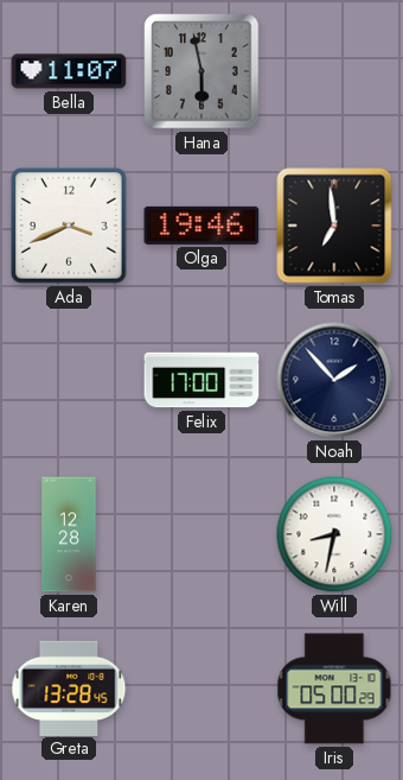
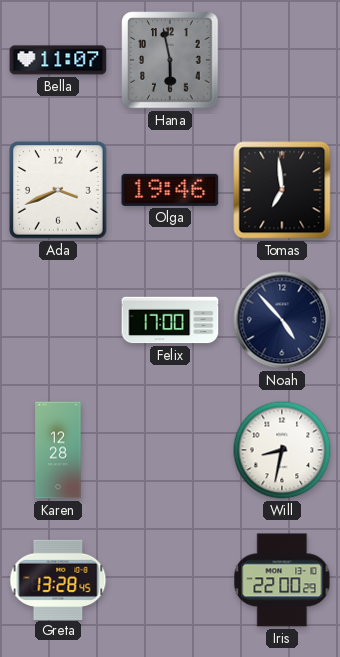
Noah: 1:53 -> 4:53
Iris: 05:00 -> 22:00
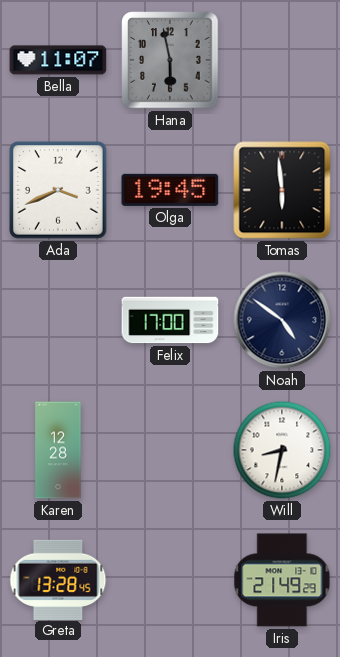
Olga: 19:46 -> 19:45
Tomas: 6:59 -> 5:59
Noah: 4:53 -> 4:51
Iris: 22:00 -> 21:49
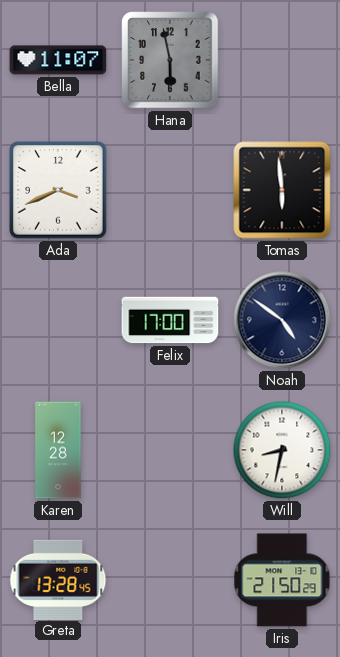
Olga: 19:45 -> none
Iris: 21:49 -> 21:50
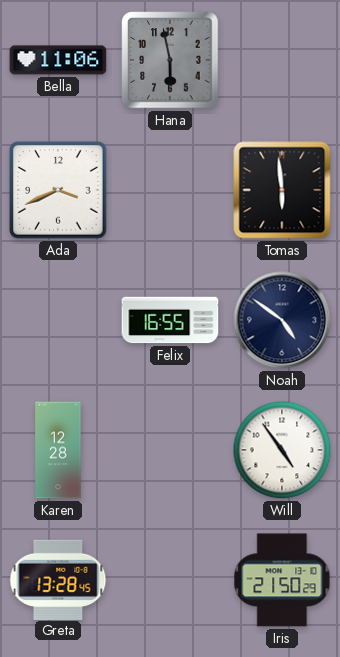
Bella: 11:07 -> 11:06
Felix: 17:00 -> 16:55
Will: 8:32 -> 4:54
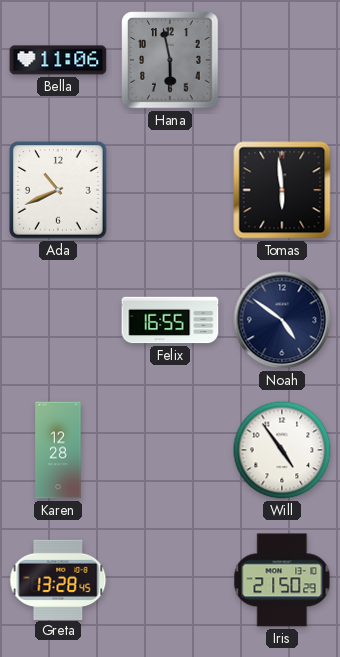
Ada: 3:41 -> 10:41
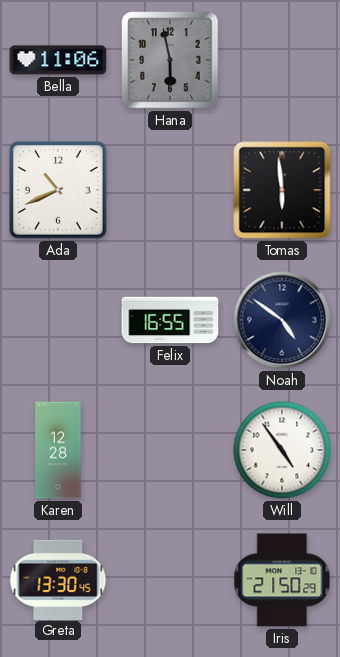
Greta: 13:28 -> 13:30
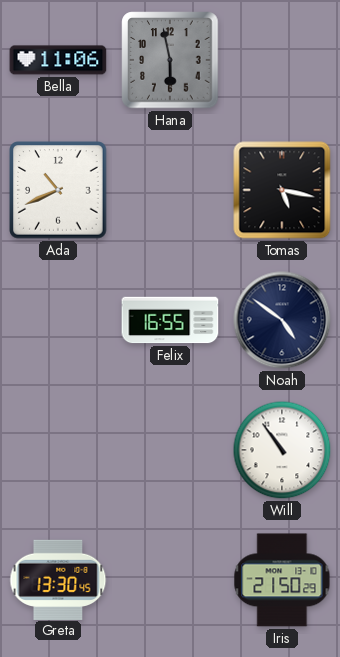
Tomas: 5:59 -> 5:17
Karen: 12:28 -> none
Will: 4:54 -> 10:54
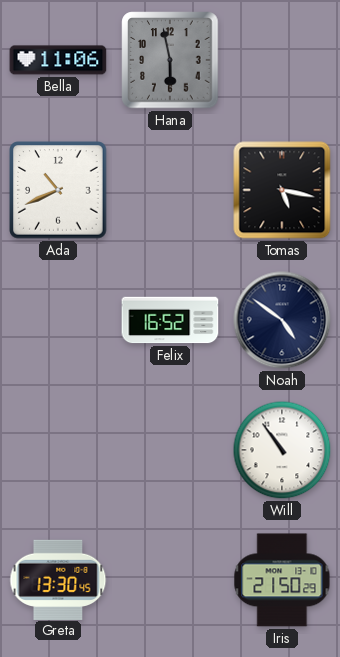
Felix: 16:55 -> 16:52
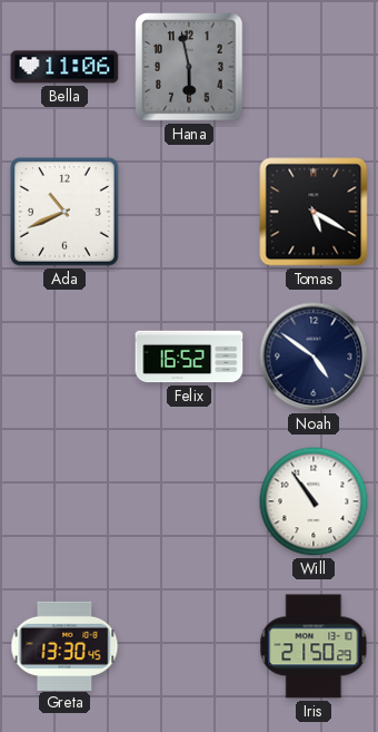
Tomas: 5:17 -> 5:20
